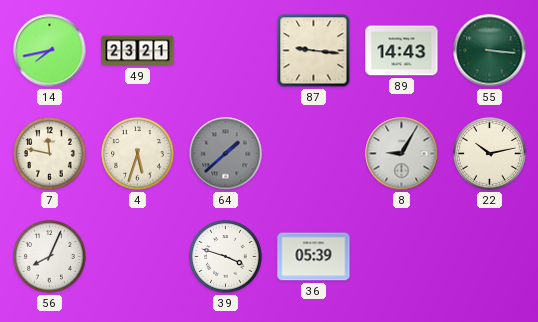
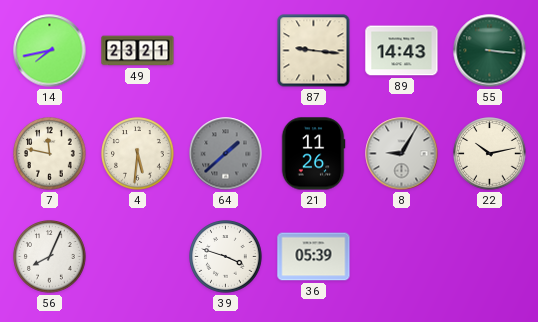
4: 5:33 -> 5:31
21: none -> 11:26
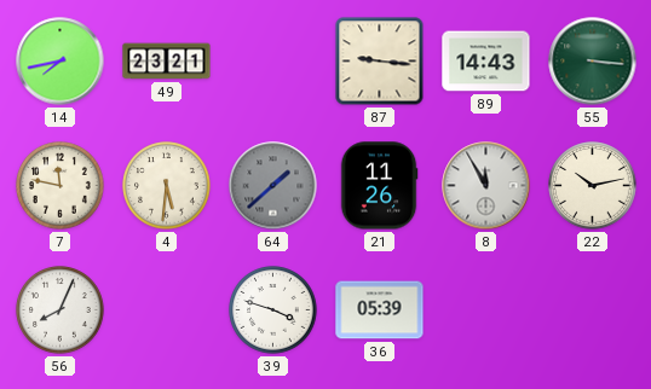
8: 9:05 -> 11:55
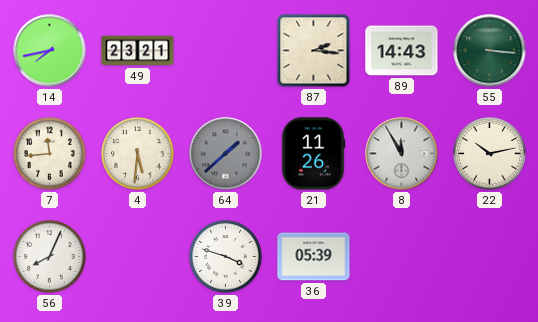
87: 9:16 -> 2:16
7: 11:47 -> 11:44
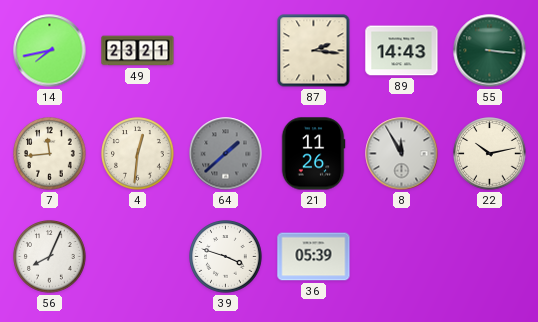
4: 5:31 -> 12:31
